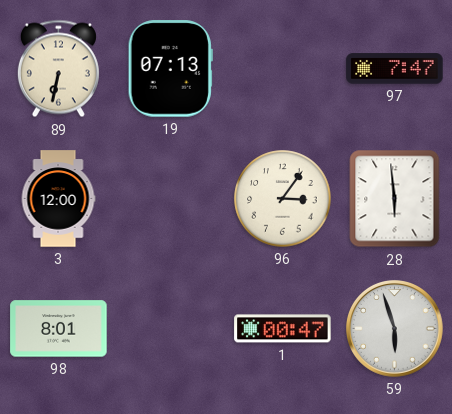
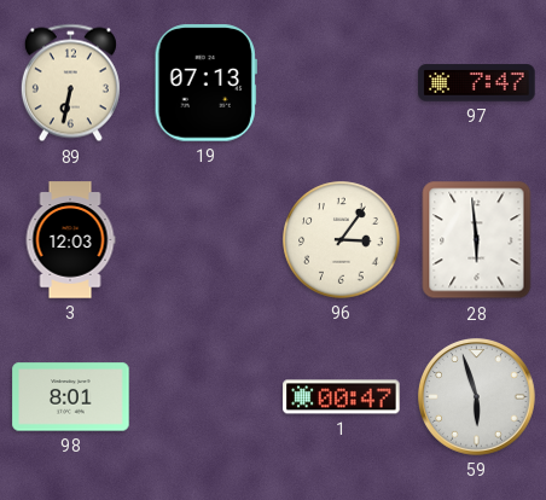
3: 12:00 -> 12:03
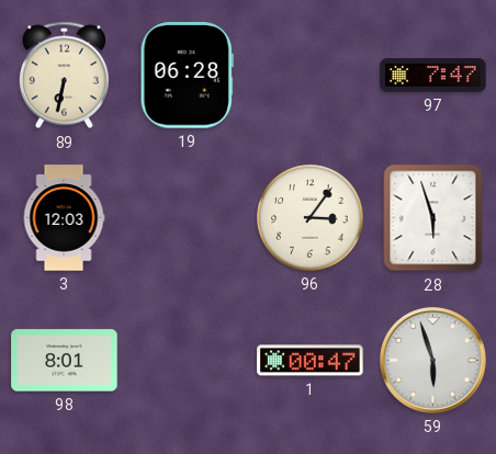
19: 07:13 -> 06:28
28: 5:59 -> 5:57
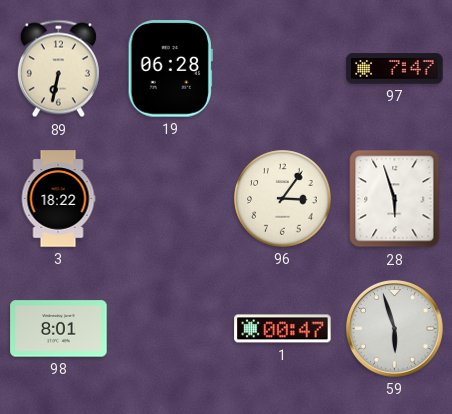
3: 12:03 -> 18:22
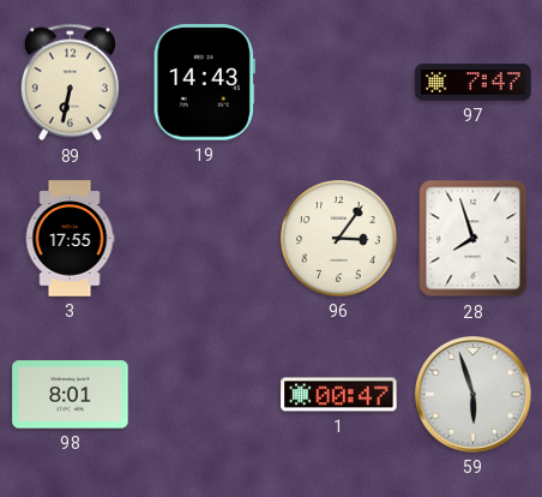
19: 06:28 -> 14:43
3: 18:22 -> 17:55
28: 5:57 -> 7:57
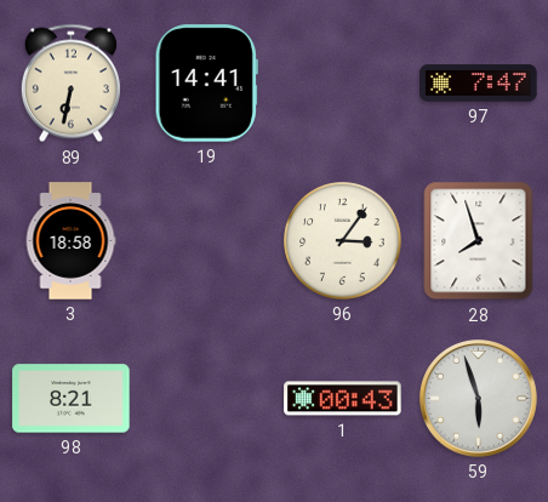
19: 14:43 -> 14:41
3: 17:55 -> 18:58
98: 8:01 -> 8:21
1: 00:47 -> 00:43
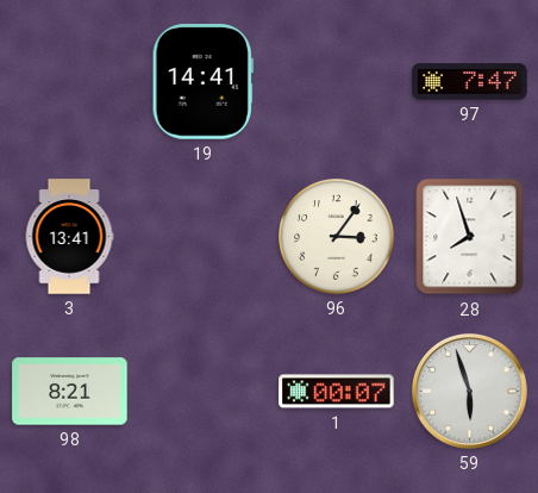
89: 6:32 -> none
3: 18:58 -> 13:41
1: 00:43 -> 00:07
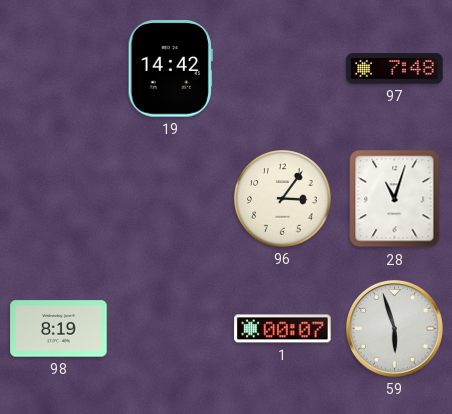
19: 14:41 -> 14:42
97: 7:47 -> 7:48
3: 13:41 -> none
28: 7:57 -> 11:03
98: 8:21 -> 8:19
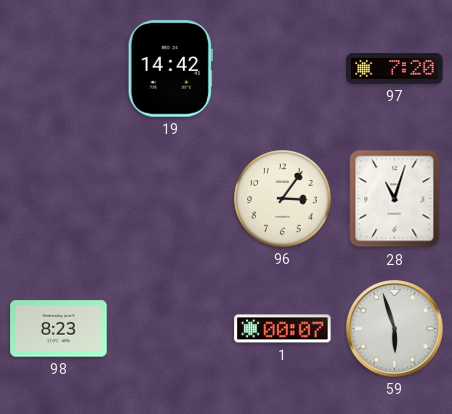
97: 7:48 -> 7:20
98: 8:19 -> 8:23
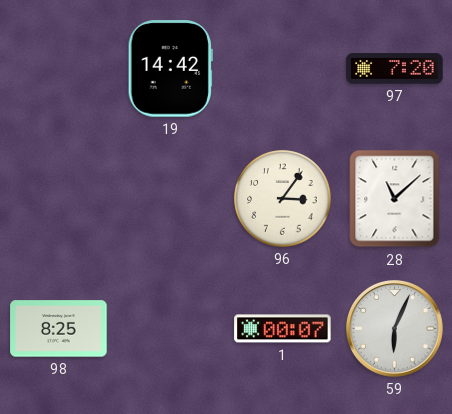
28: 11:03 -> 11:08
98: 8:23 -> 8:25
59: 5:57 -> 6:04
